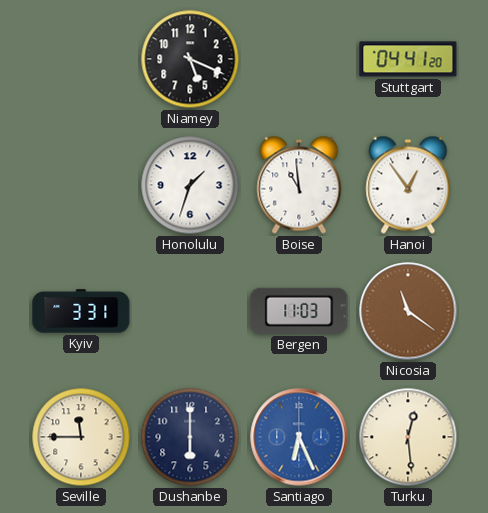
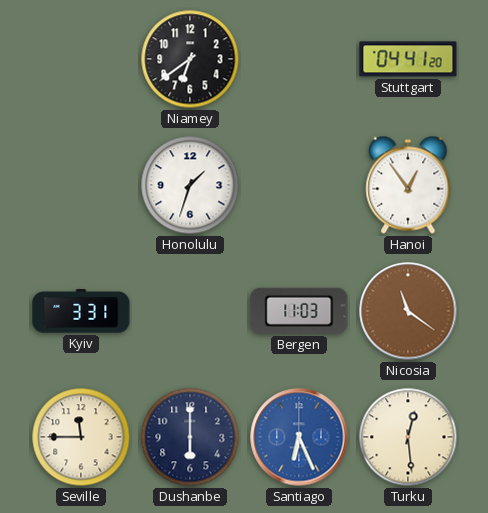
Niamey: 5:19 -> 6:39
Boise: 10:59 -> none
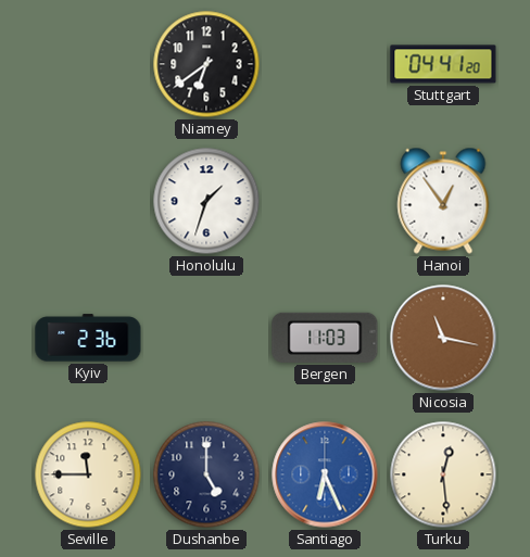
Kyiv: 3:31 -> 2:36
Nicosia: 11:21 -> 11:17
Dushanbe: 6:00 -> 5:00
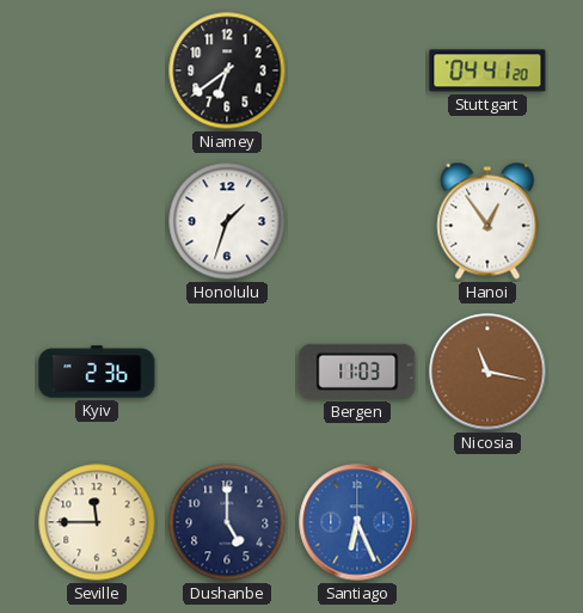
Turku: 12:29 -> none
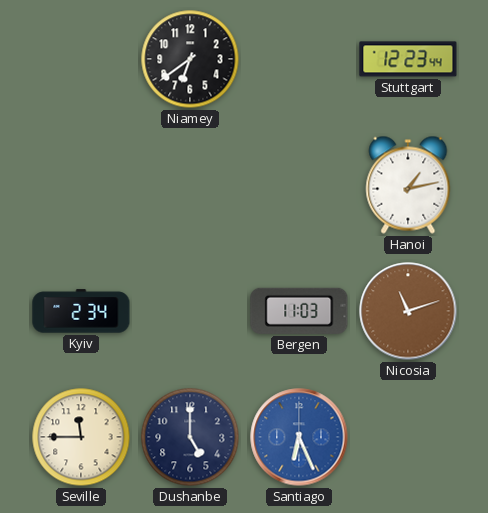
Stuttgart: 04:41 -> 12:23
Honolulu: 1:33 -> none
Hanoi: 12:54 -> 1:13
Kyiv: 2:36 -> 2:34
Nicosia: 11:17 -> 11:12
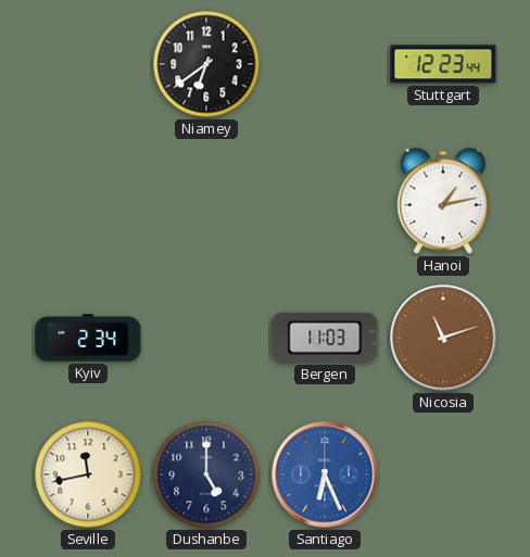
Seville: 11:45 -> 11:43
